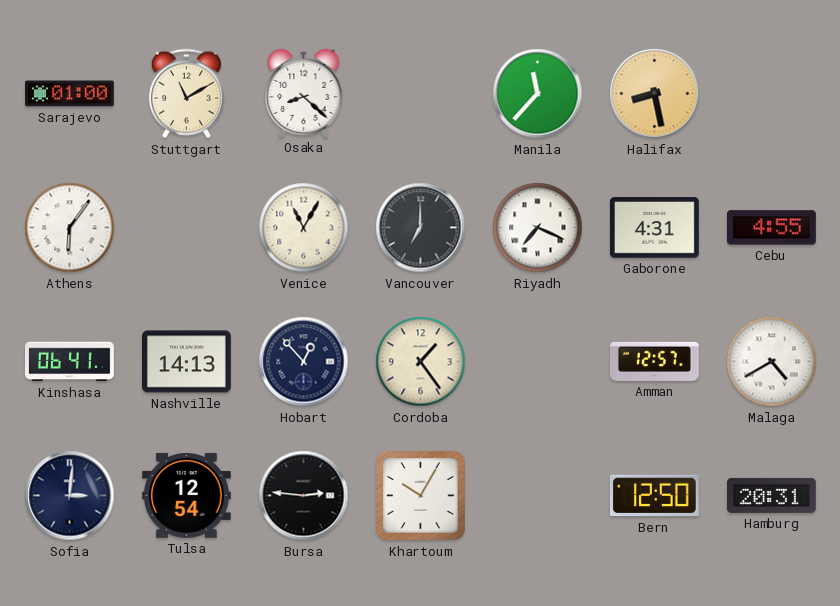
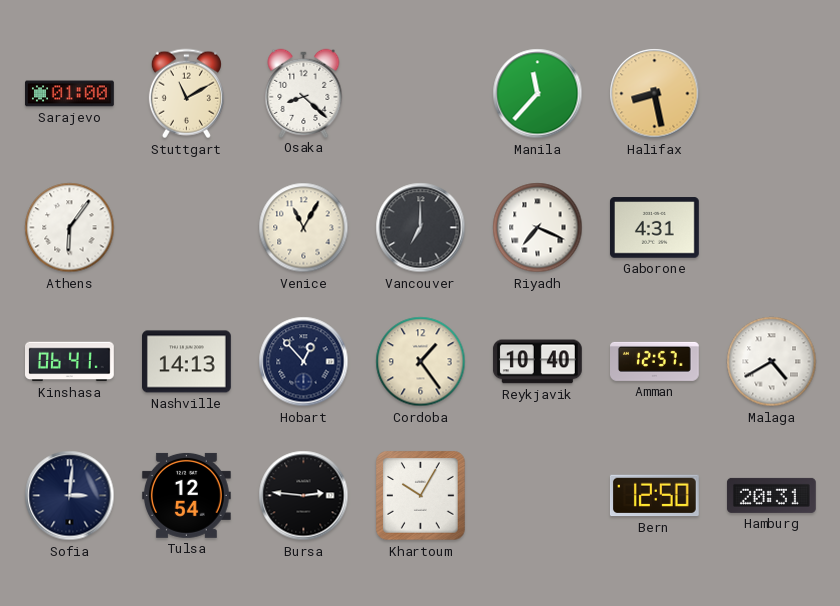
Cebu: 4:55 -> none
Reykjavik: none -> 10:40
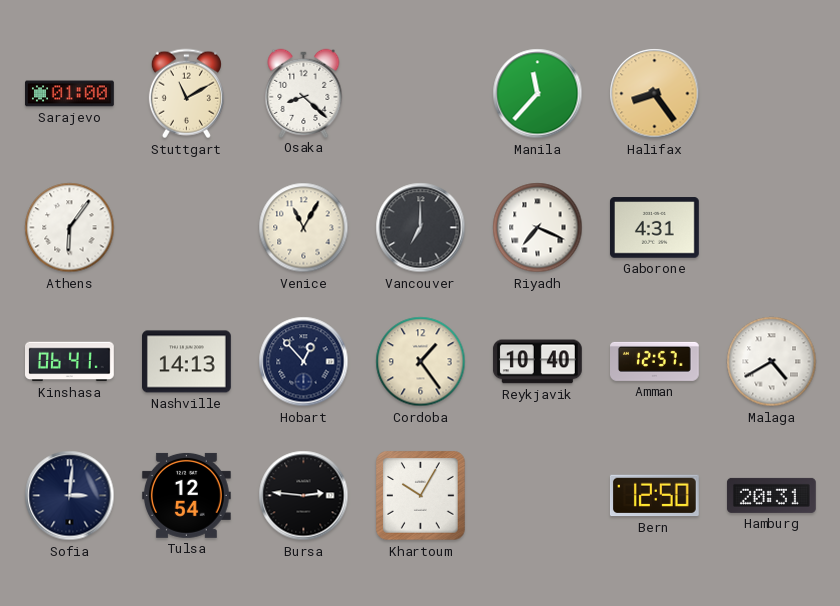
Halifax: 8:28 -> 8:24
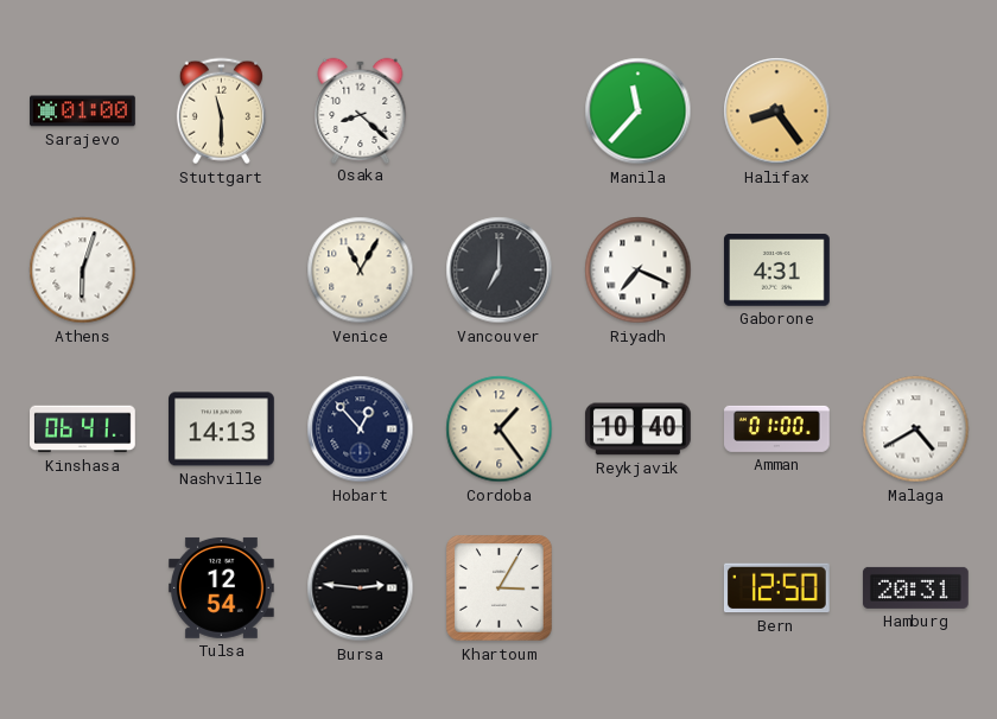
Stuttgart: 11:10 -> 11:30
Athens: 6:06 -> 6:03
Amman: 12:57 -> 01:00
Sofia: 3:01 -> none
Khartoum: 10:05 -> 3:05
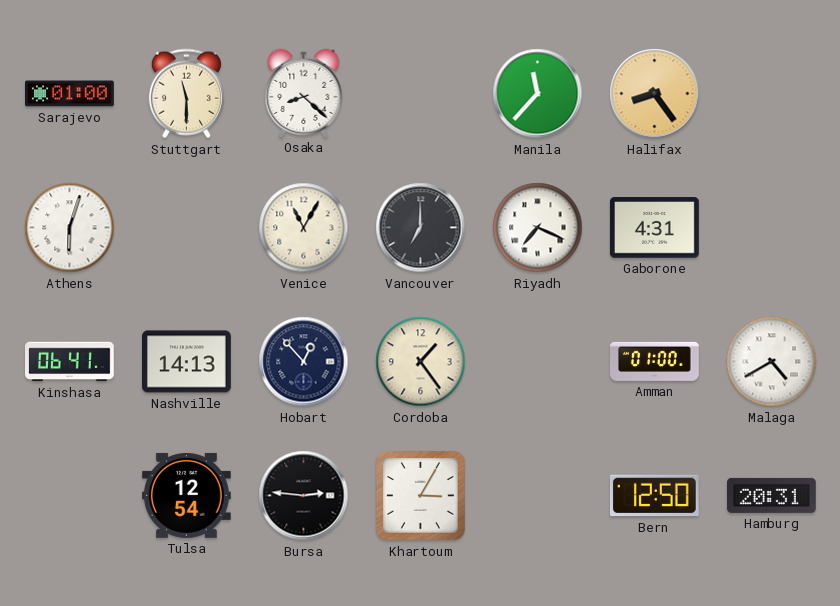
Reykjavik: 10:40 -> none
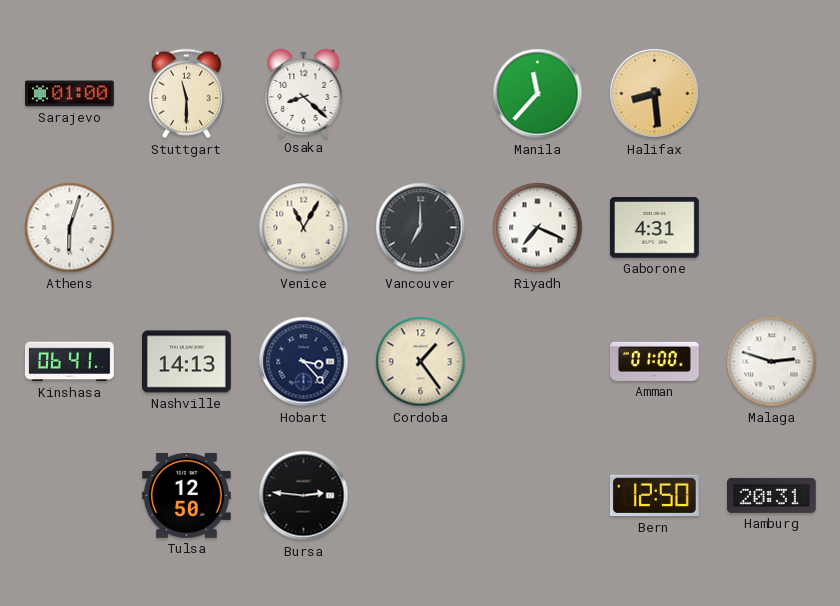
Halifax: 8:24 -> 8:29
Hobart: 12:53 -> 3:23
Malaga: 4:40 -> 2:48
Tulsa: 12:54 -> 12:50
Khartoum: 3:05 -> none
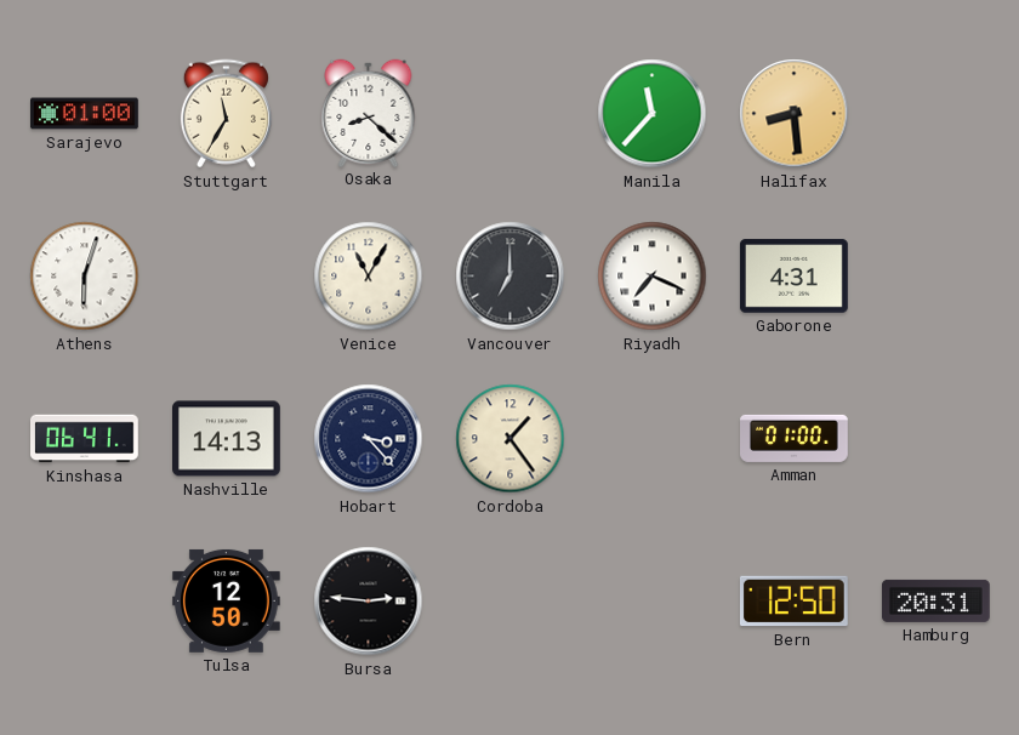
Stuttgart: 11:30 -> 11:35
Malaga: 2:48 -> none
